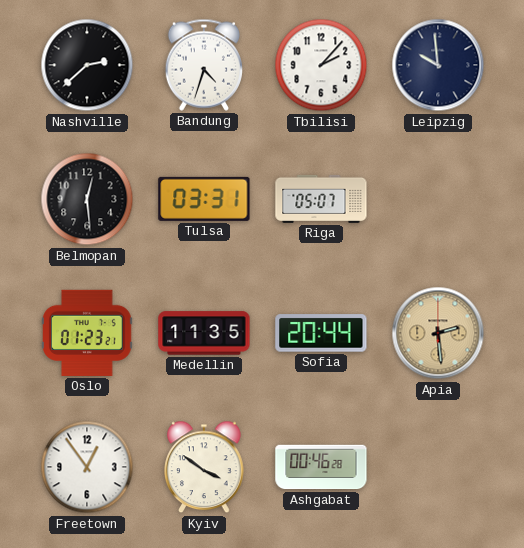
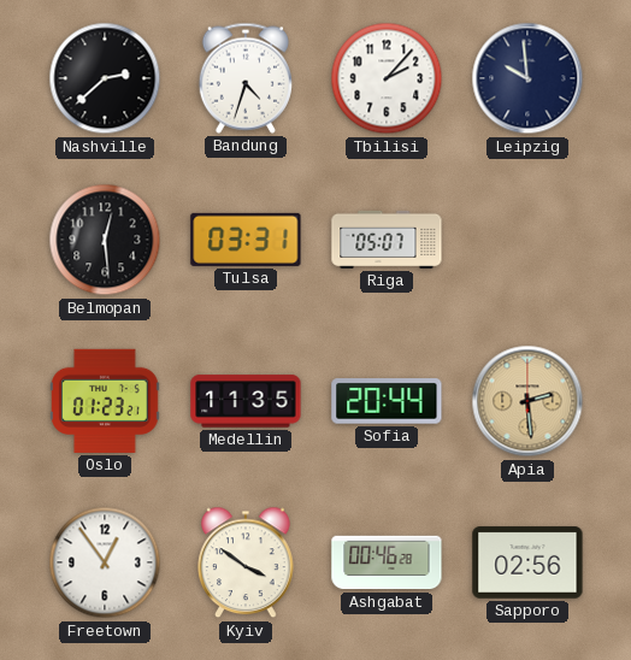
Sapporo: none -> 02:56
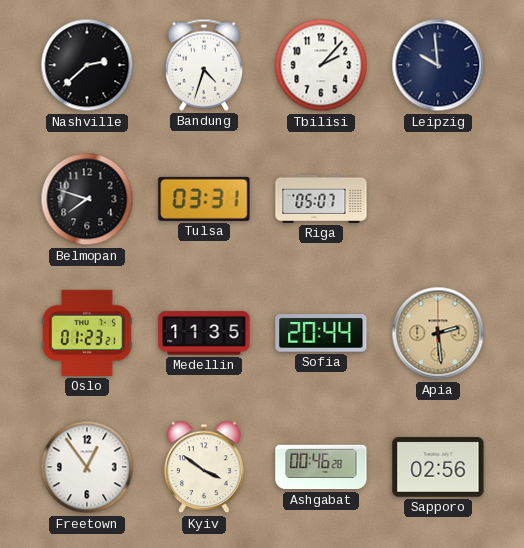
Belmopan: 12:29 -> 7:48
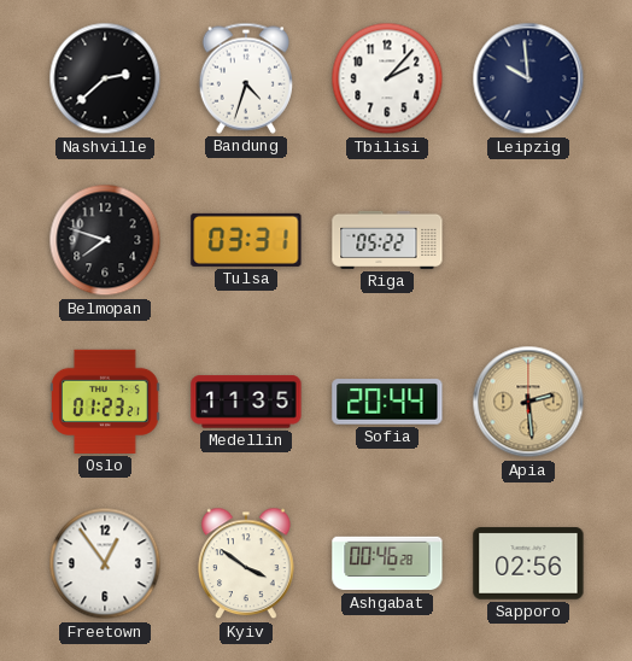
Riga: 05:07 -> 05:22
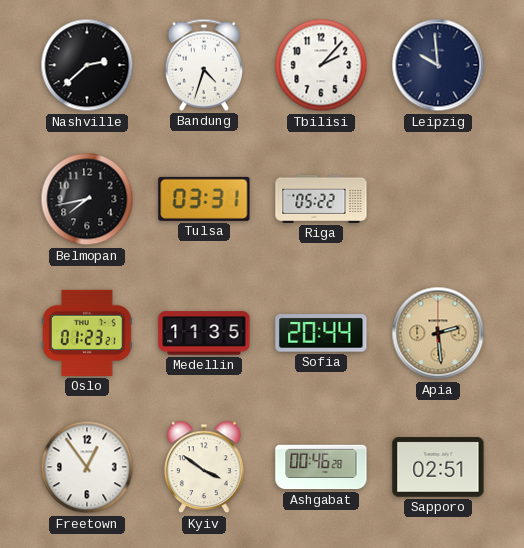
Belmopan: 7:48 -> 7:43
Sapporo: 02:56 -> 02:51
